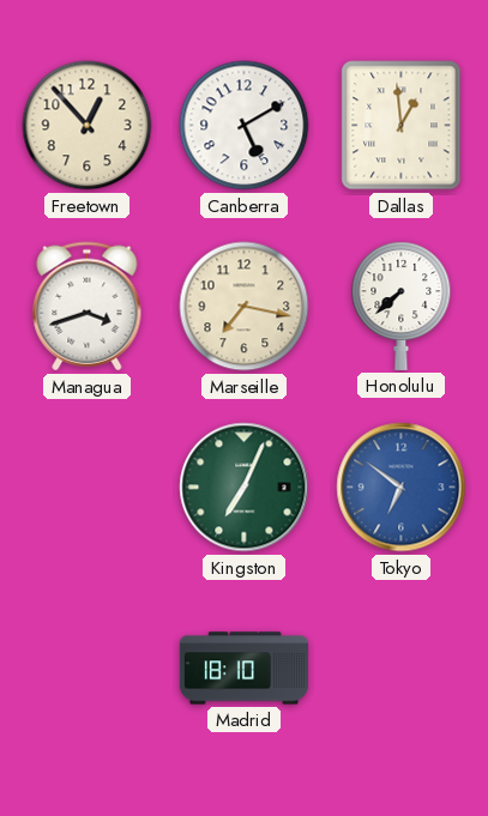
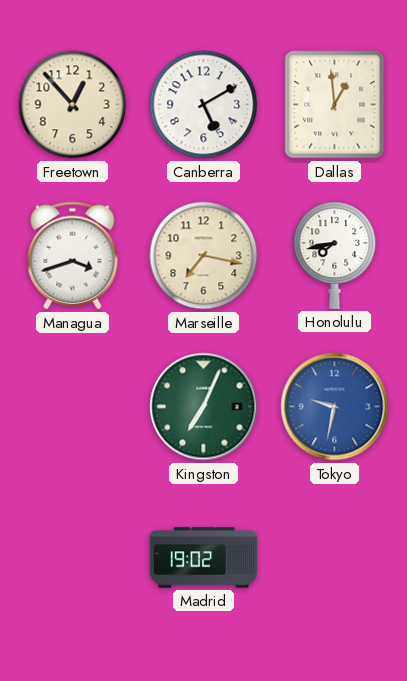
Honolulu: 7:38 -> 7:43
Tokyo: 6:51 -> 9:32
Madrid: 18:10 -> 19:02
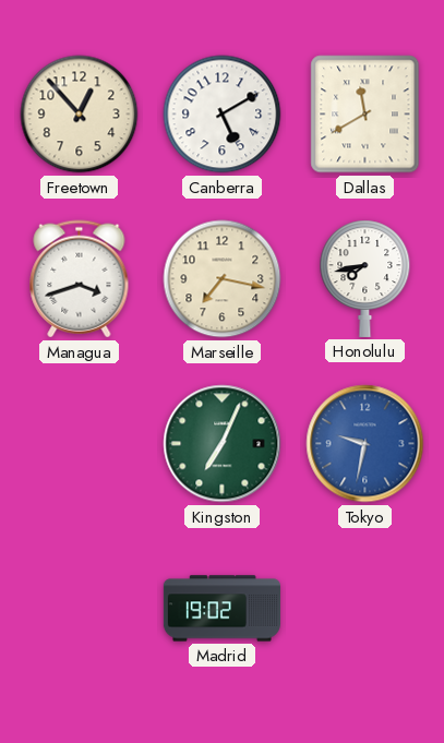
Dallas: 12:59 -> 11:40
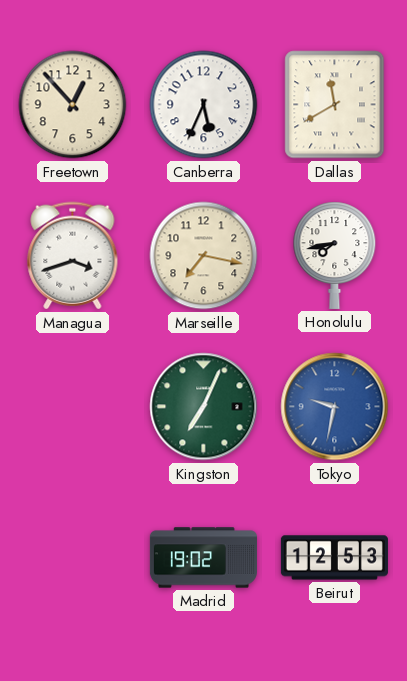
Canberra: 5:10 -> 5:34
Beirut: none -> 12:53
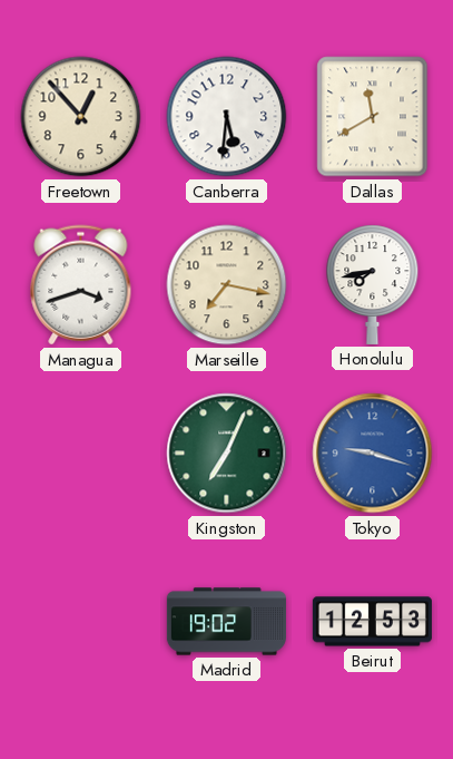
Canberra: 5:34 -> 5:31
Tokyo: 9:32 -> 9:18
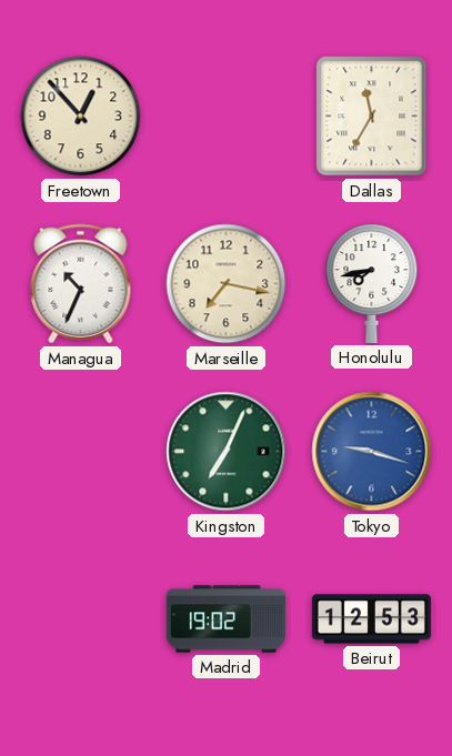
Canberra: 5:31 -> none
Dallas: 11:40 -> 11:35
Managua: 3:42 -> 10:34
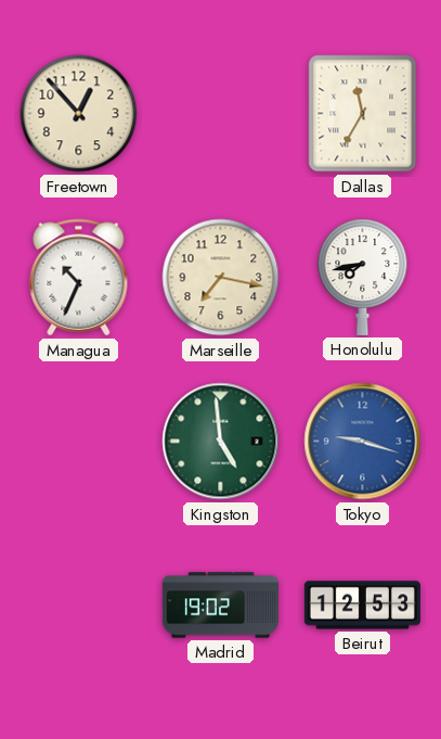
Kingston: 7:04 -> 4:59
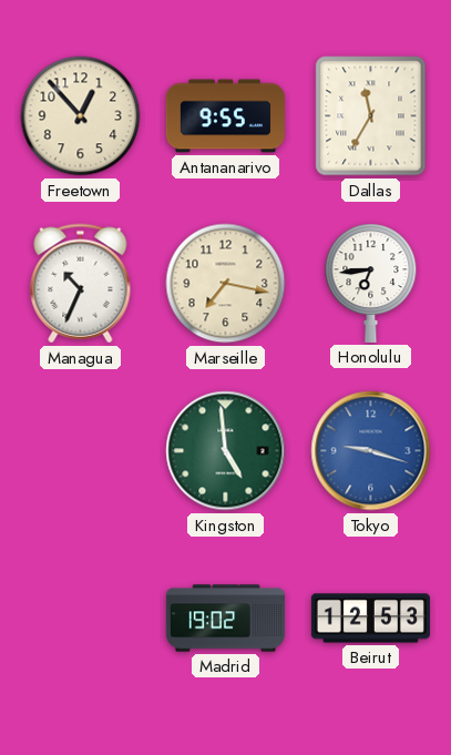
Antananarivo: none -> 9:55
Honolulu: 7:43 -> 6:44
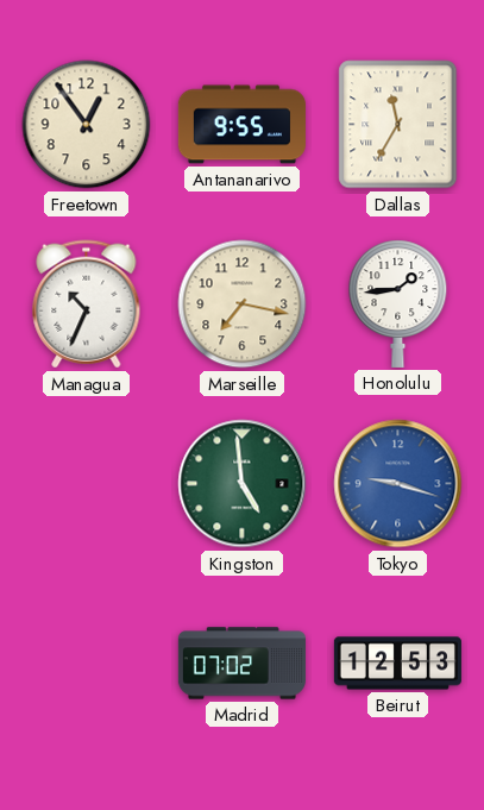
Freetown: 12:53 -> 12:54
Honolulu: 6:44 -> 1:44
Madrid: 19:02 -> 07:02
